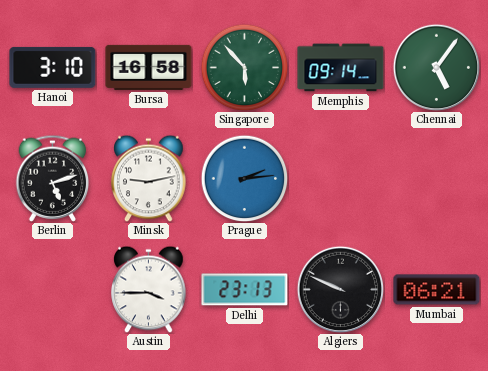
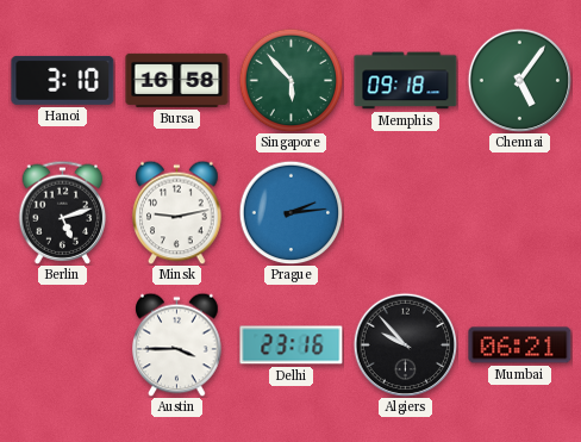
Memphis: 09:14 -> 09:18
Delhi: 23:13 -> 23:16
Algiers: 9:49 -> 9:53
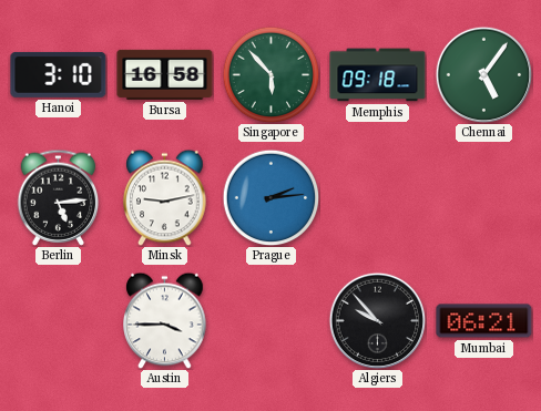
Berlin: 5:12 -> 5:14
Delhi: 23:16 -> none
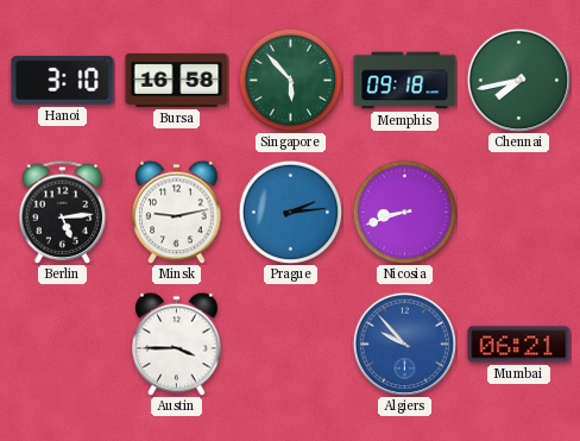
Chennai: 5:06 -> 7:43
Nicosia: none -> 8:42
Algiers dial: black -> blue
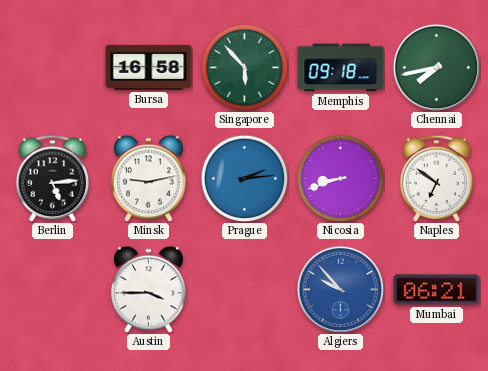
Hanoi: 3:10 -> none
Naples: none -> 6:51
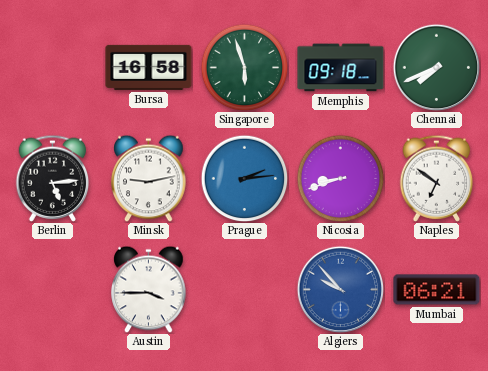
Singapore: 5:53 -> 5:57
Chennai: 7:43 -> 7:41
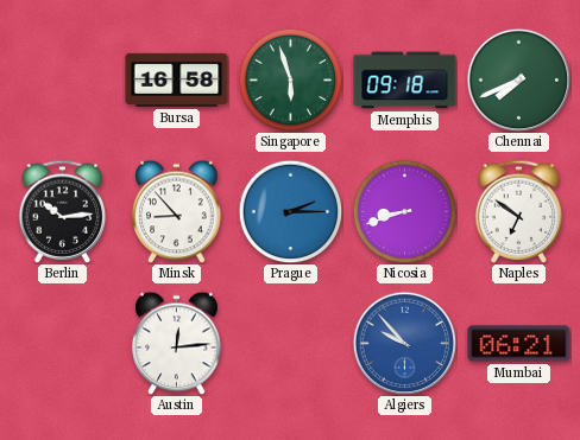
Berlin: 5:14 -> 10:14
Minsk: 9:13 -> 8:53
Prague: 2:14 -> 2:15
Austin: 3:45 -> 12:14
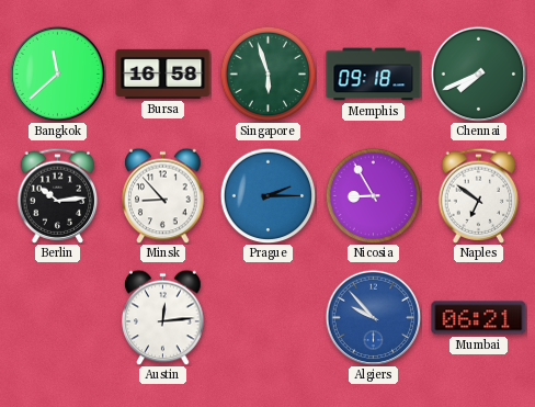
Bangkok: none -> 11:38
Nicosia: 8:42 -> 8:55
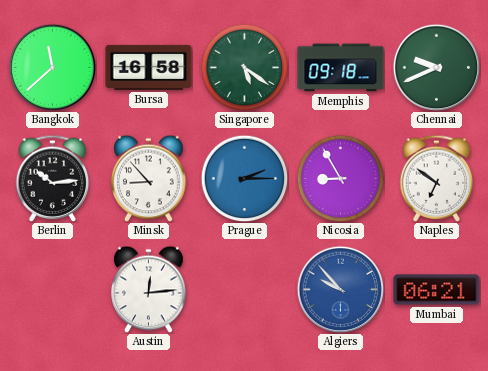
Singapore: 5:57 -> 5:21
Chennai: 7:41 -> 9:41
